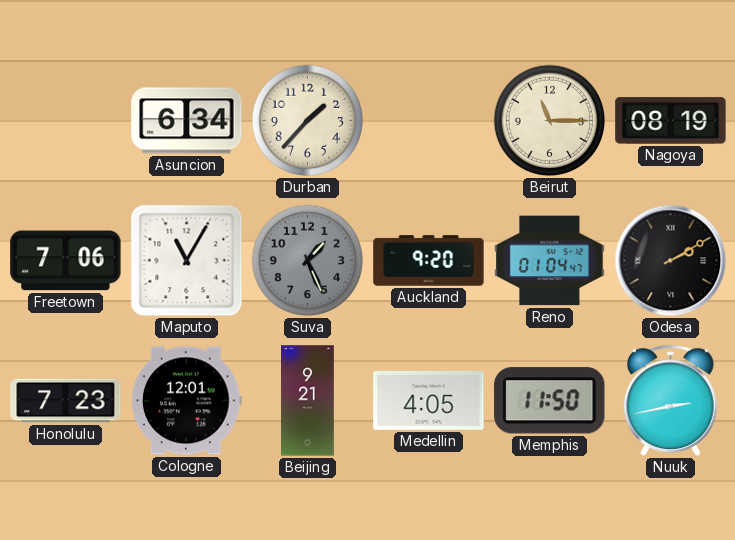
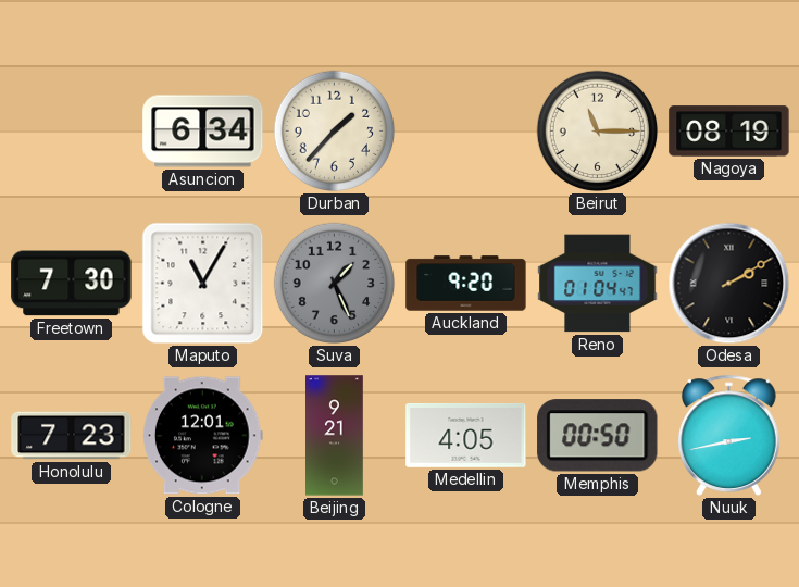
Freetown: 7:06 -> 7:30
Memphis: 11:50 -> 00:50
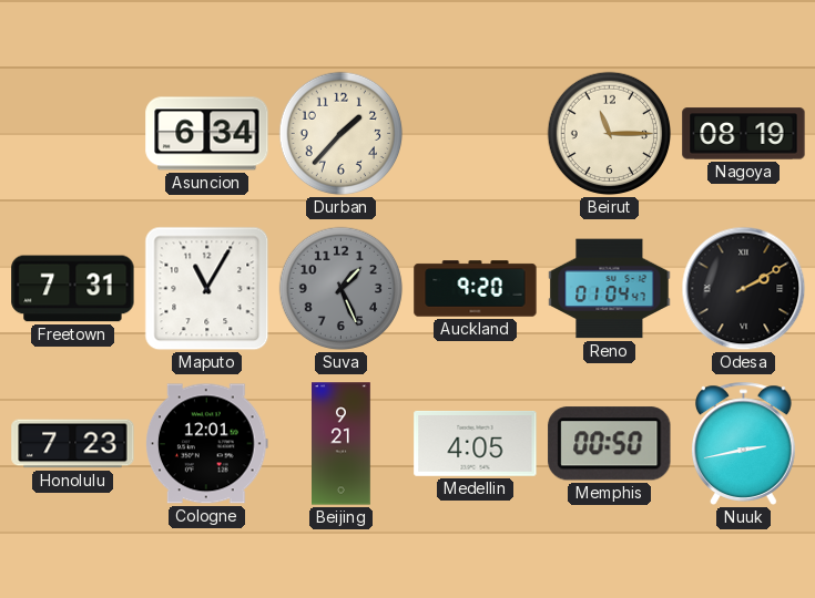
Freetown: 7:30 -> 7:31
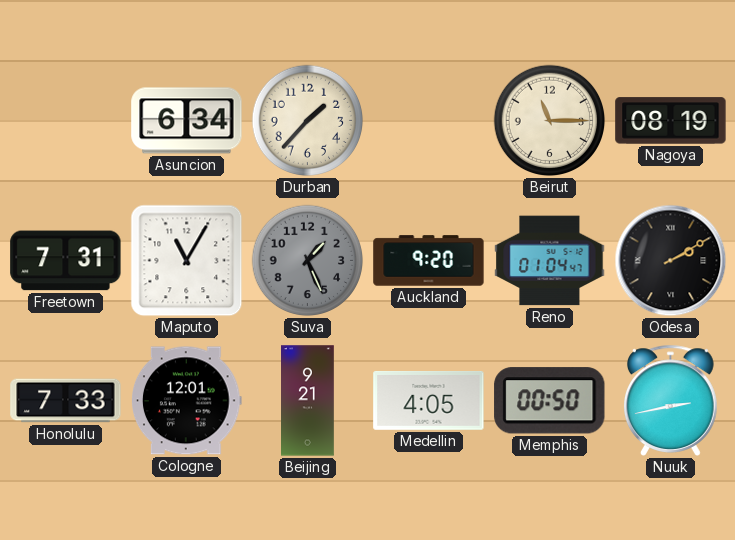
Honolulu: 7:23 -> 7:33
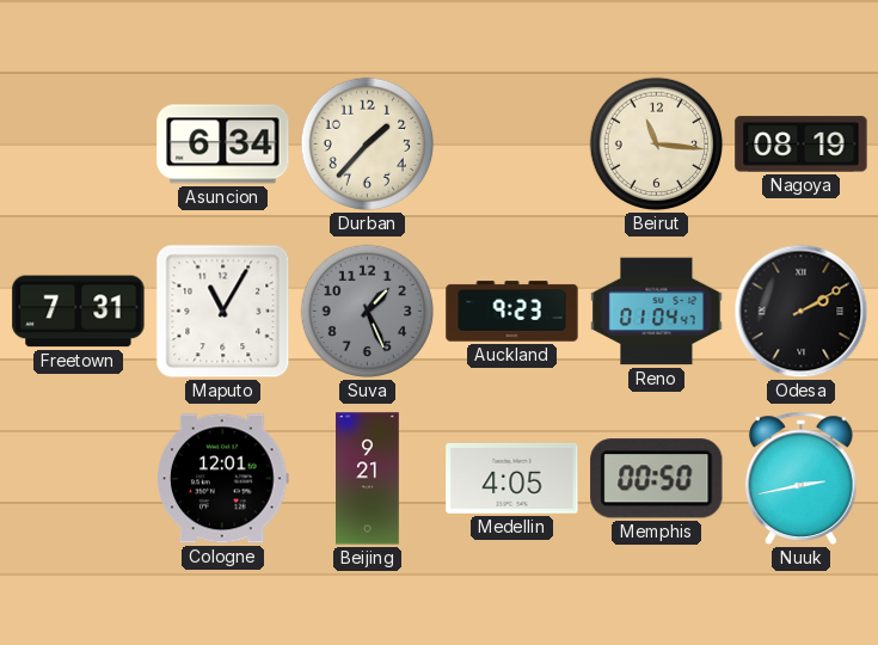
Beirut: 11:15 -> 11:16
Auckland: 9:20 -> 9:23
Honolulu: 7:33 -> none
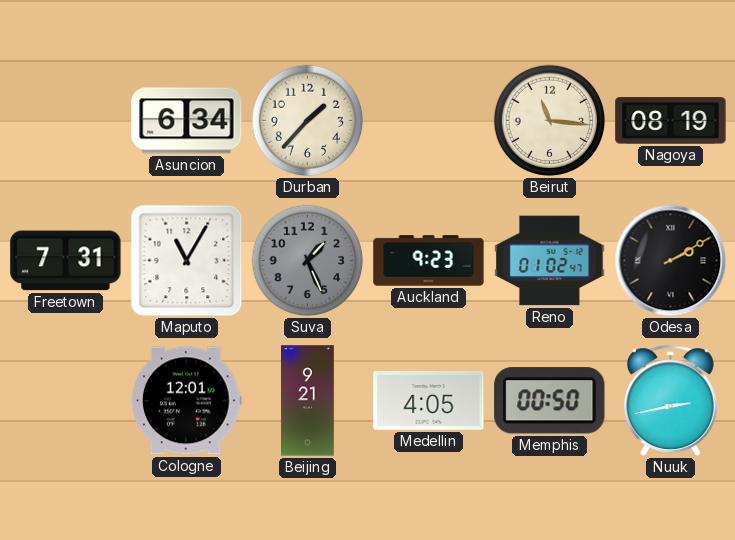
Reno: 01:04 -> 01:02
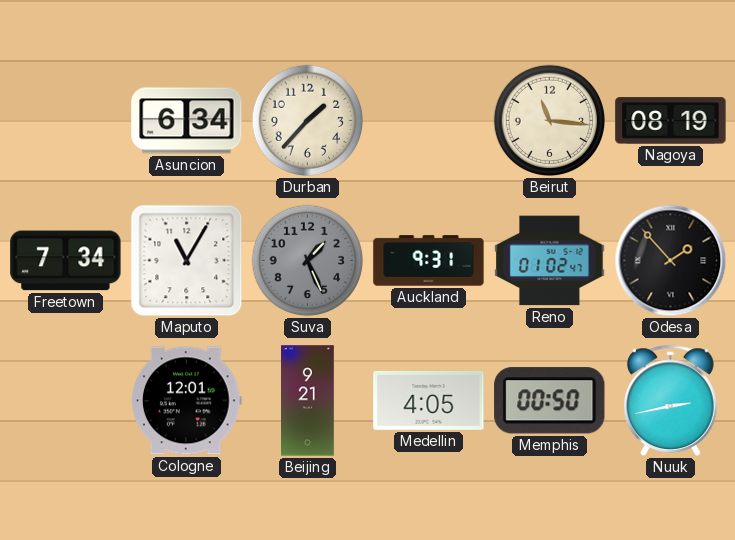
Freetown: 7:31 -> 7:34
Auckland: 9:23 -> 9:31
Odesa: 2:10 -> 1:53
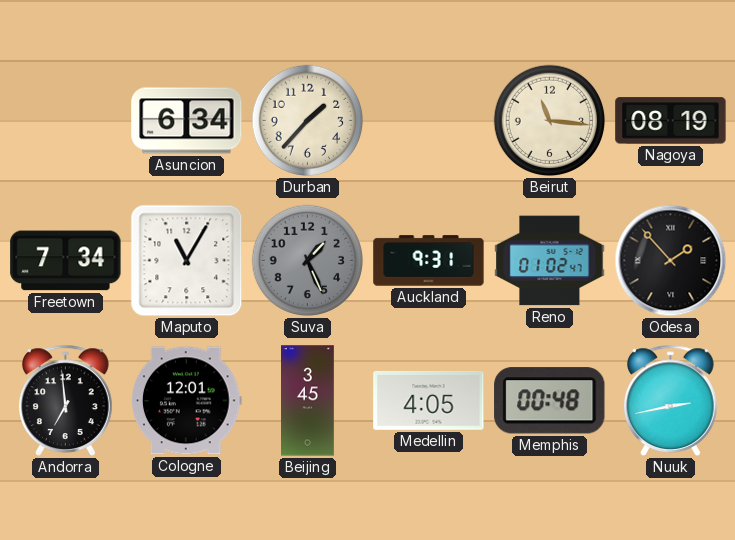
Andorra: none -> 6:59
Beijing: 9:21 -> 3:45
Memphis: 00:50 -> 00:48
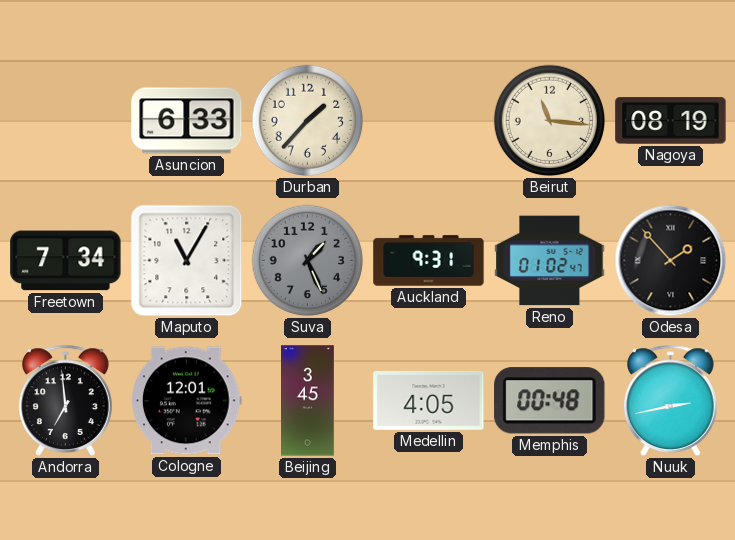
Asuncion: 6:34 -> 6:33
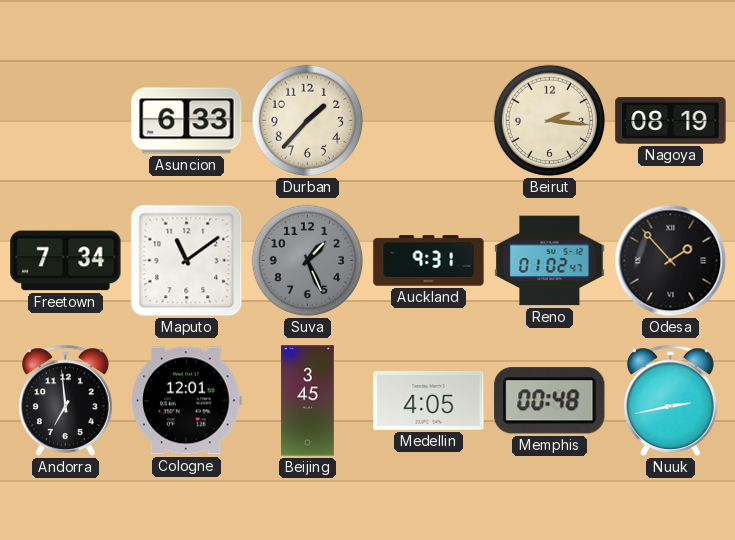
Beirut: 11:16 -> 2:16
Maputo: 11:05 -> 11:09
